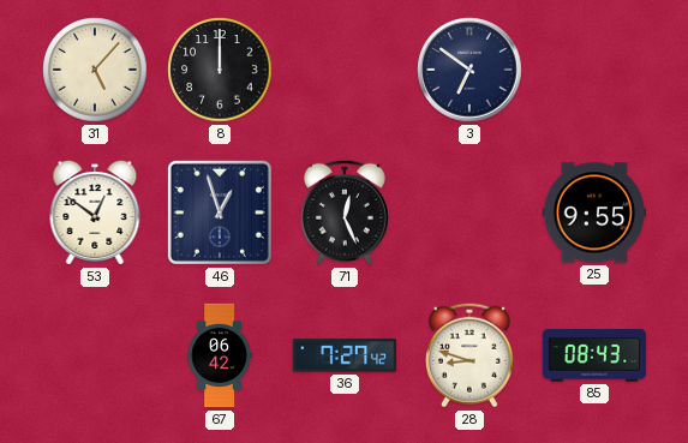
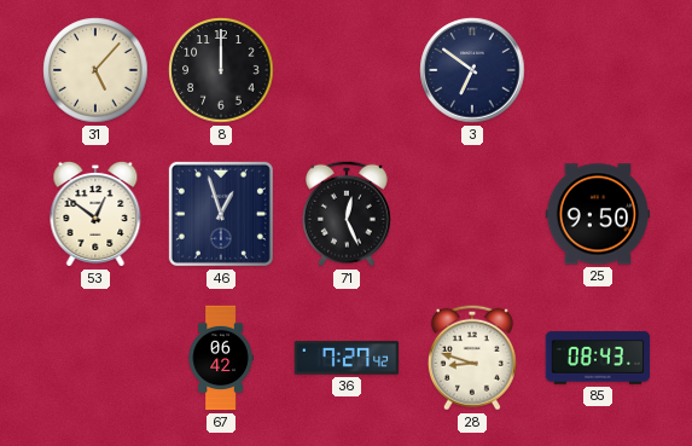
25: 9:55 -> 9:50
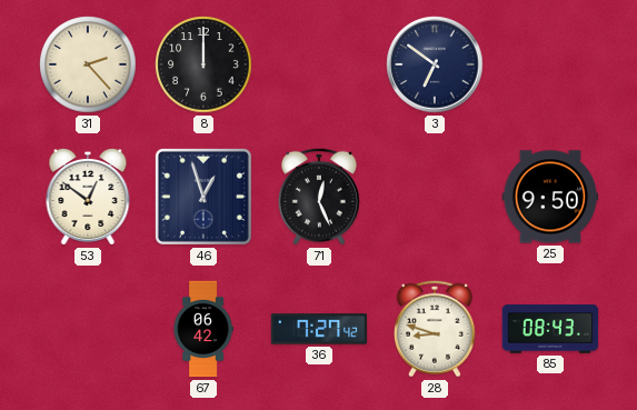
31: 5:07 -> 2:23
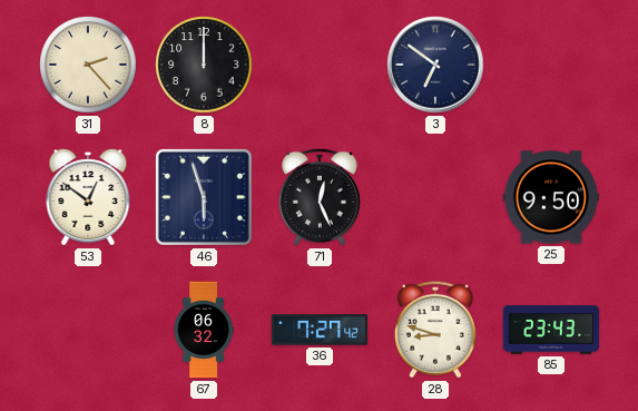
46: 12:57 -> 5:57
67: 06:42 -> 06:32
85: 08:43 -> 23:43
